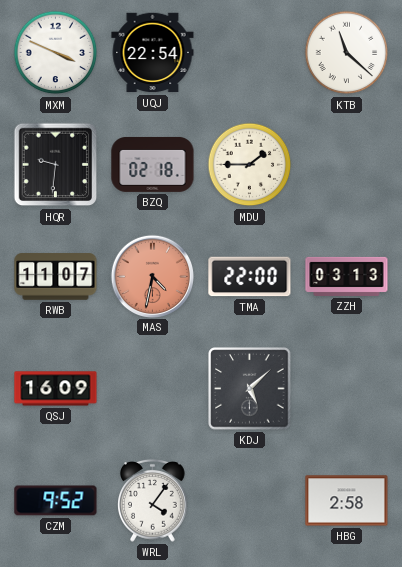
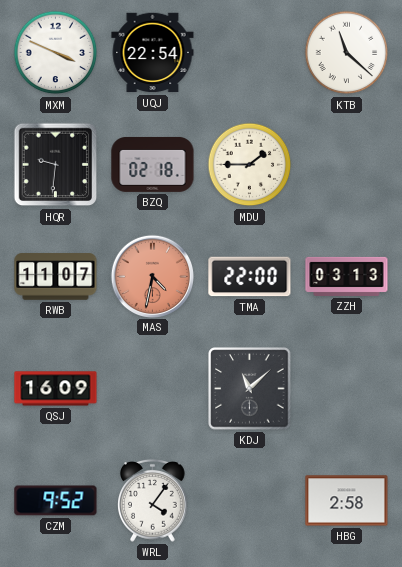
KDJ: 5:08 -> 11:08
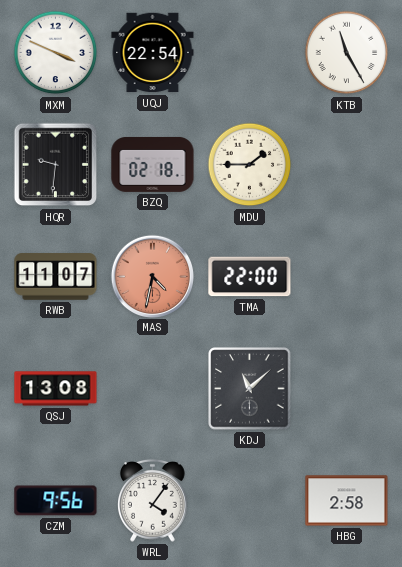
KTB: 11:22 -> 11:25
ZZH: 03:13 -> none
QSJ: 16:09 -> 13:08
CZM: 9:52 -> 9:56
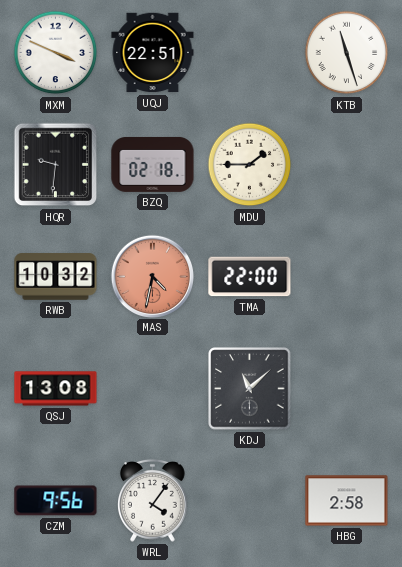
UQJ: 22:54 -> 22:51
KTB: 11:25 -> 11:27
RWB: 11:07 -> 10:32
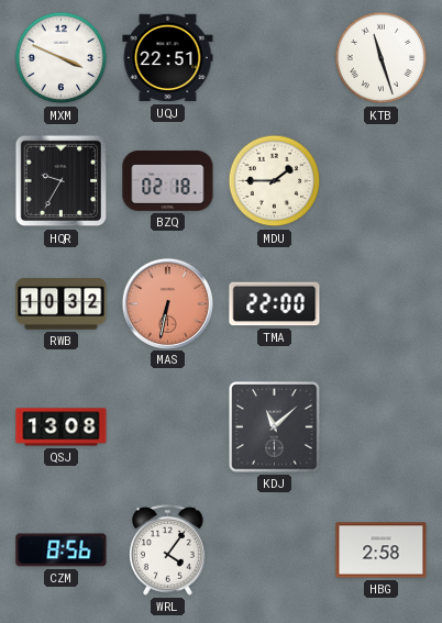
HQR: 9:31 -> 9:35
MAS: 4:32 -> 6:32
CZM: 9:56 -> 8:56
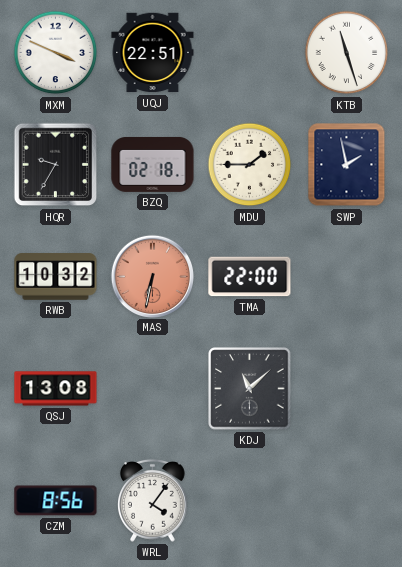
SWP: none -> 1:58
HBG: 2:58 -> none
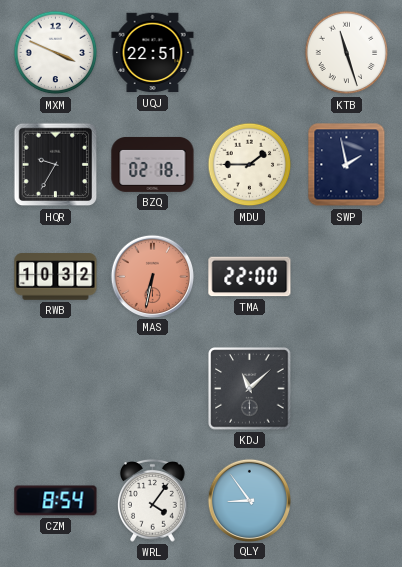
QSJ: 13:08 -> none
CZM: 8:56 -> 8:54
QLY: none -> 8:54
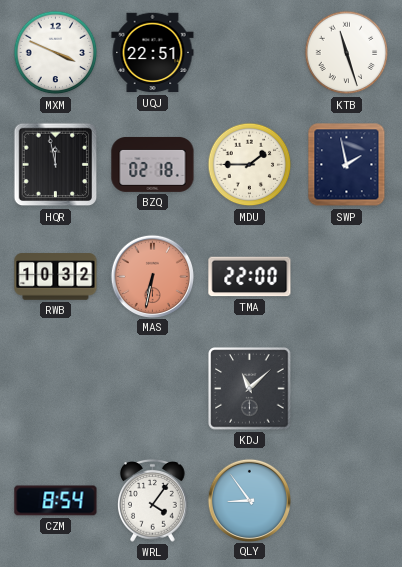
HQR: 9:35 -> 11:58
